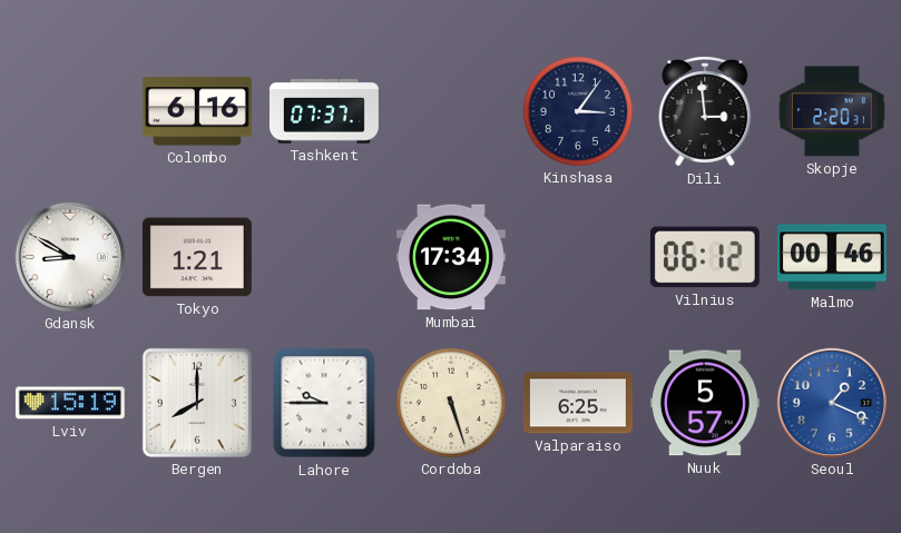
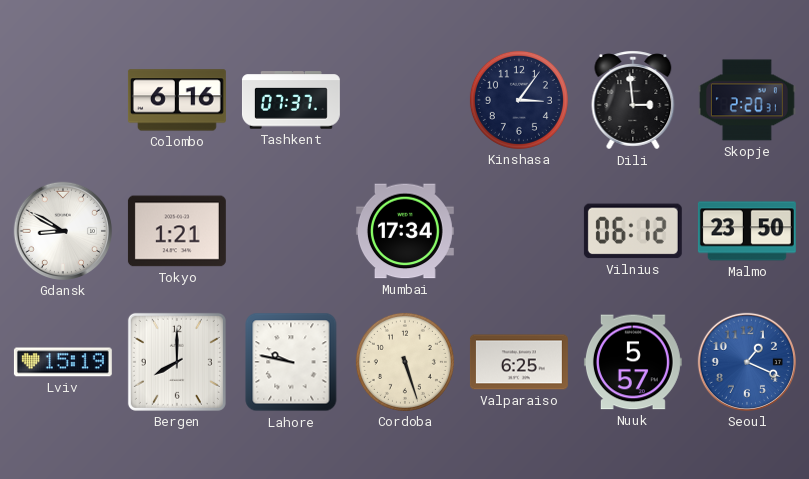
Malmo: 00:46 -> 23:50
Lahore: 9:45 -> 9:47
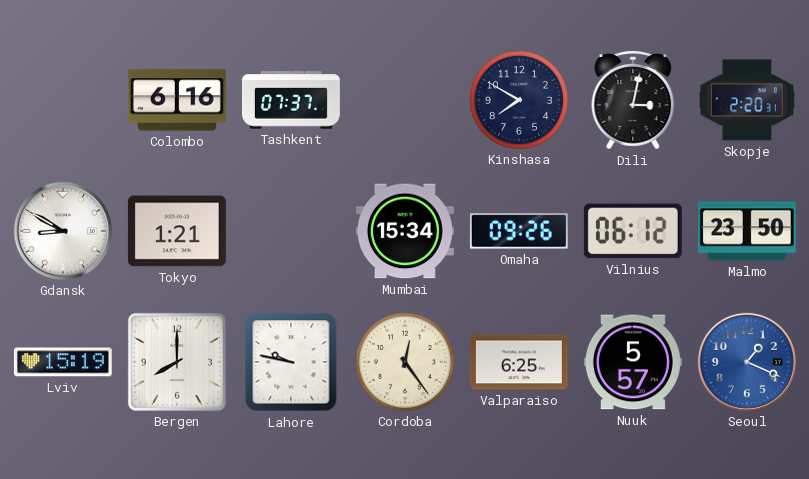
Kinshasa: 3:06 -> 7:50
Dili: 2:59 -> 3:02
Mumbai: 17:34 -> 15:34
Omaha: none -> 09:26
Cordoba: 5:27 -> 12:24
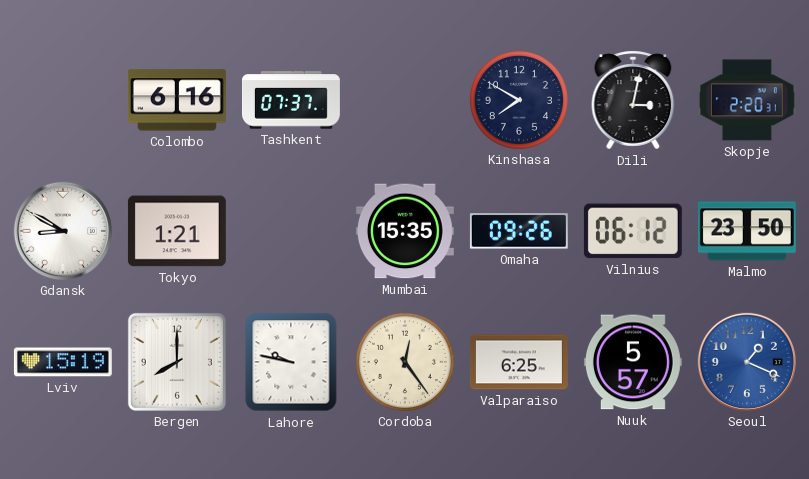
Mumbai: 15:34 -> 15:35
